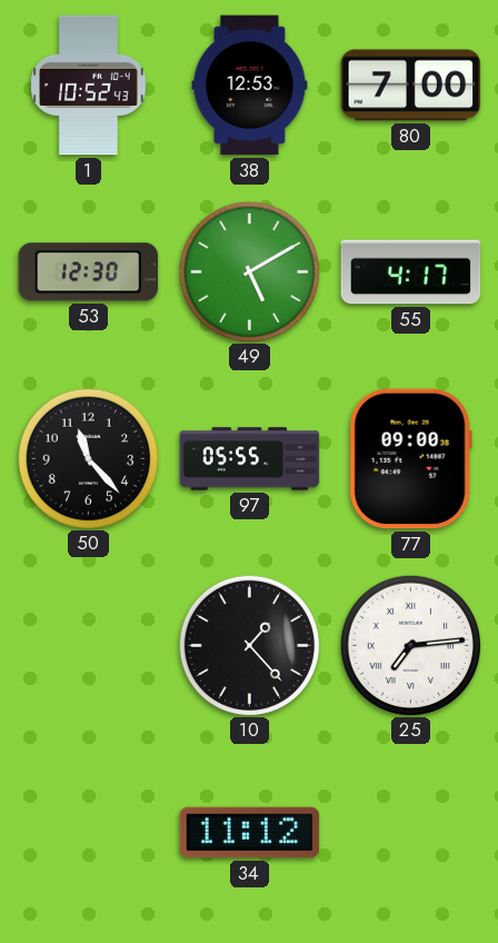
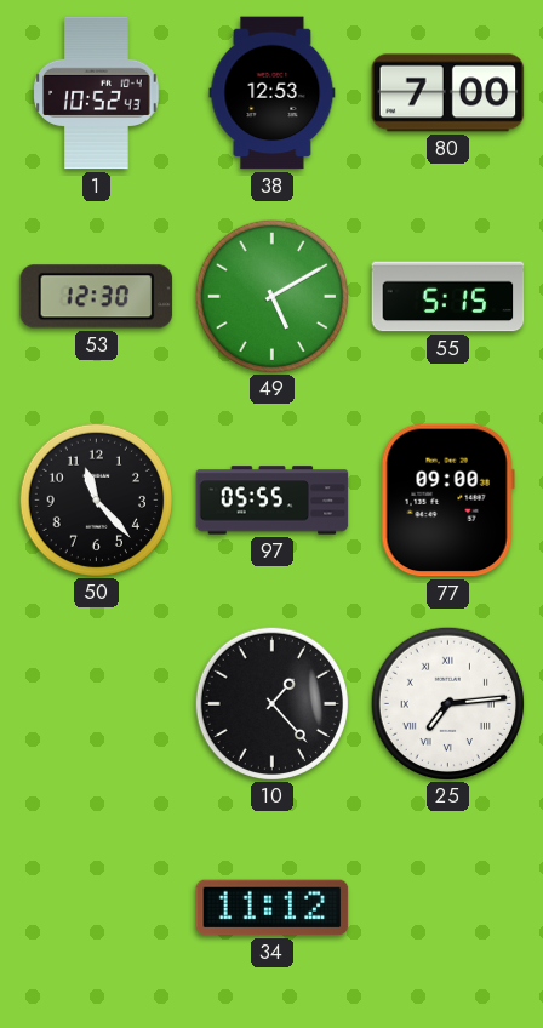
55: 4:17 -> 5:15
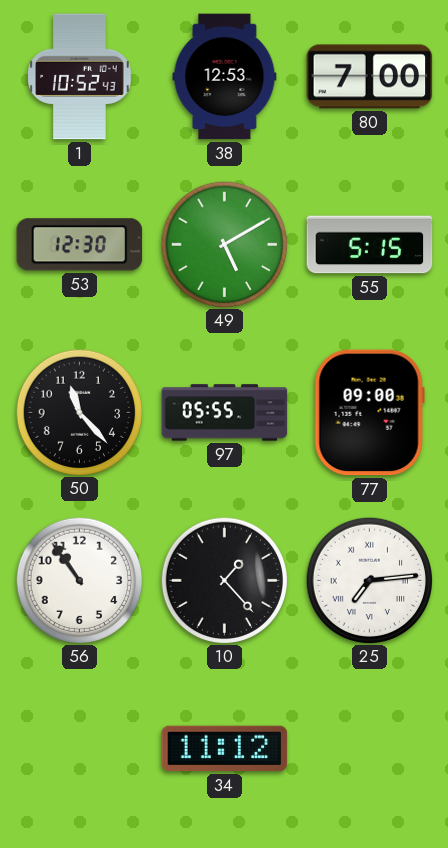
56: none -> 10:54
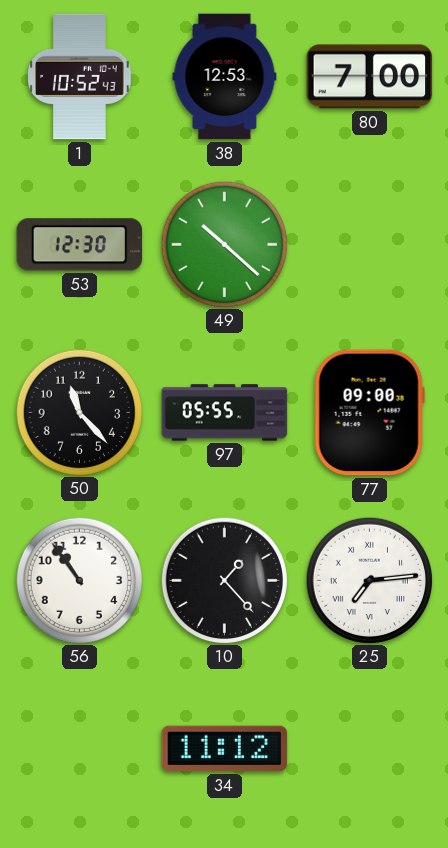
49: 5:10 -> 10:22
55: 5:15 -> none
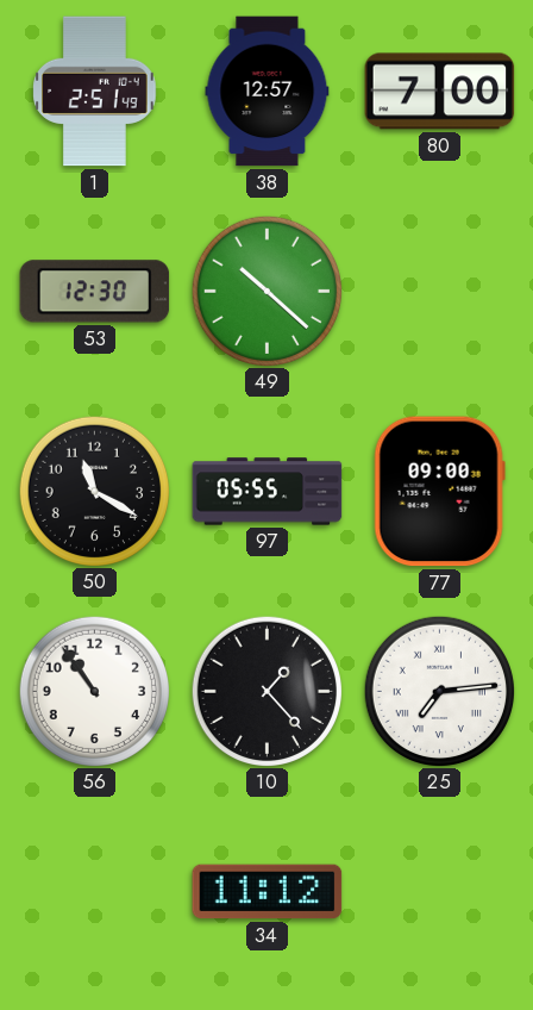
1: 10:52 -> 2:51
38: 12:53 -> 12:57
50: 11:23 -> 11:20
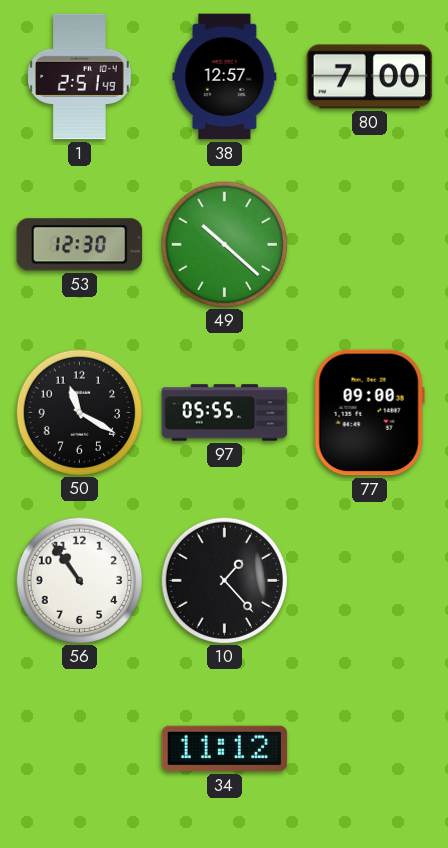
25: 7:14 -> none
